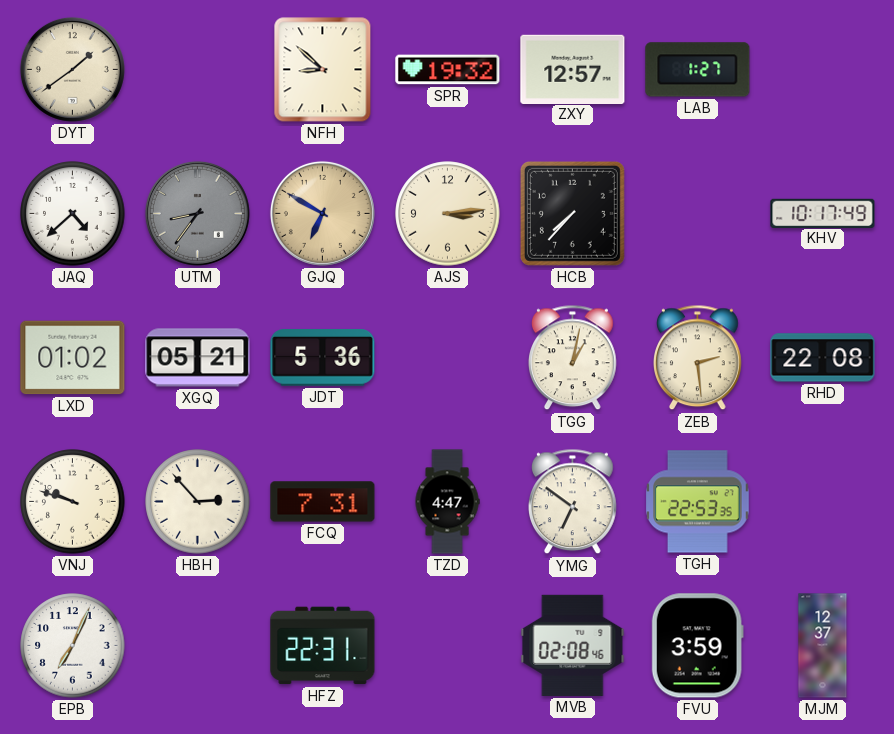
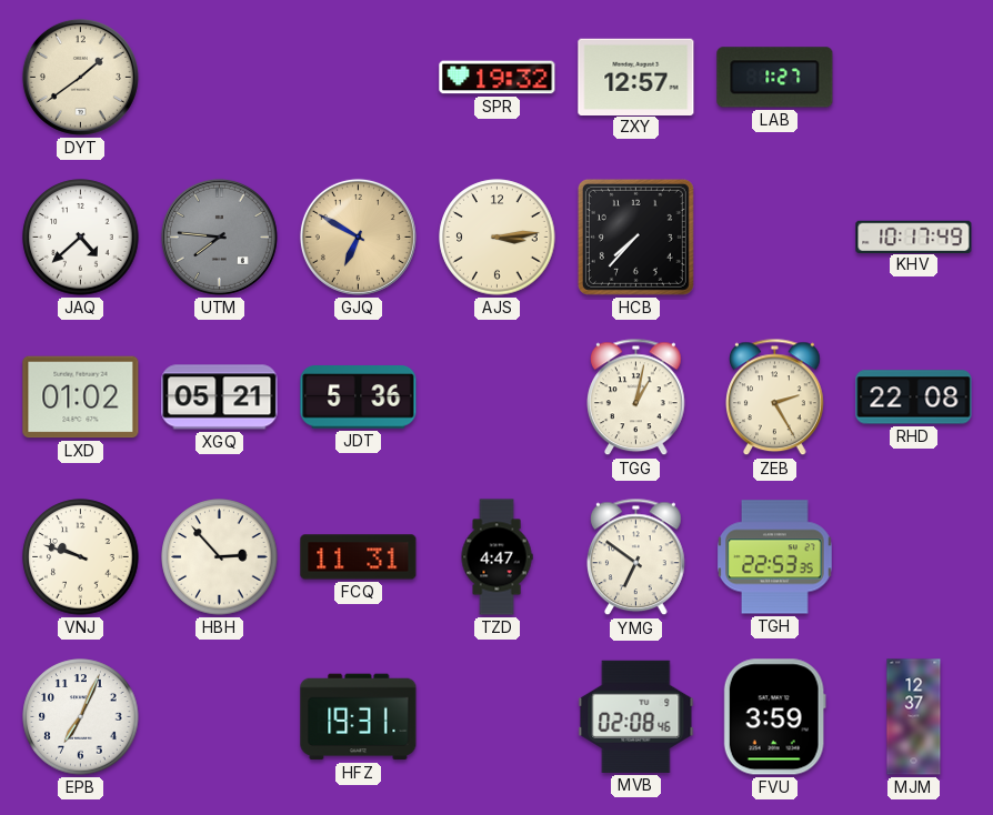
NFH: 8:52 -> none
UTM: 8:36 -> 7:46
ZEB: 2:29 -> 2:25
FCQ: 7:31 -> 11:31
HFZ: 22:31 -> 19:31
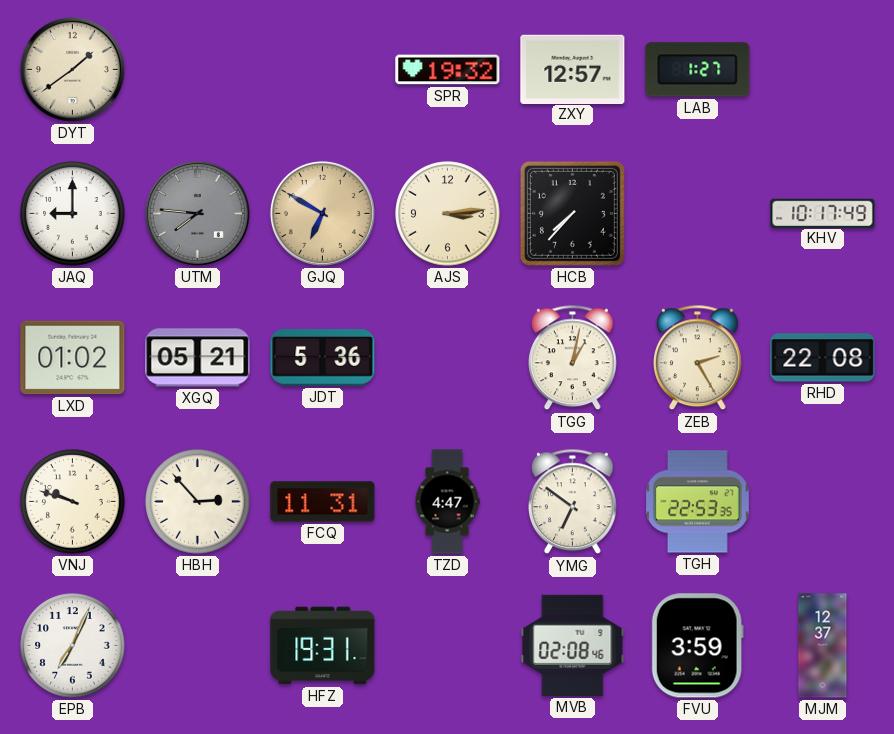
JAQ: 4:38 -> 9:00
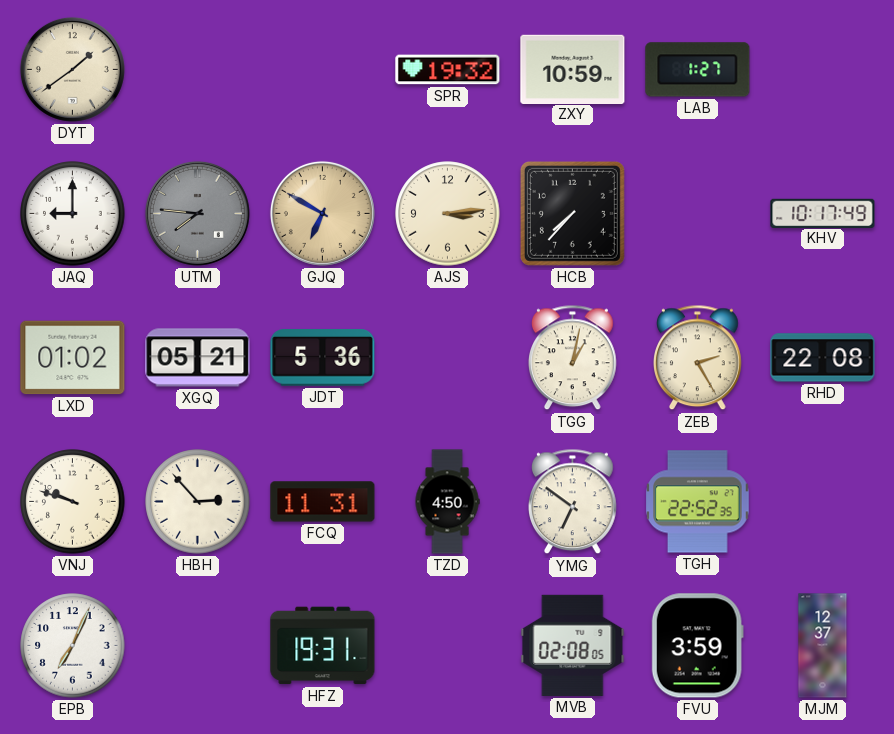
ZXY: 12:57 -> 10:59
TZD: 4:47 -> 4:50
TGH: 22:53 -> 22:52
MVB: 02:08:46 -> 02:08:05
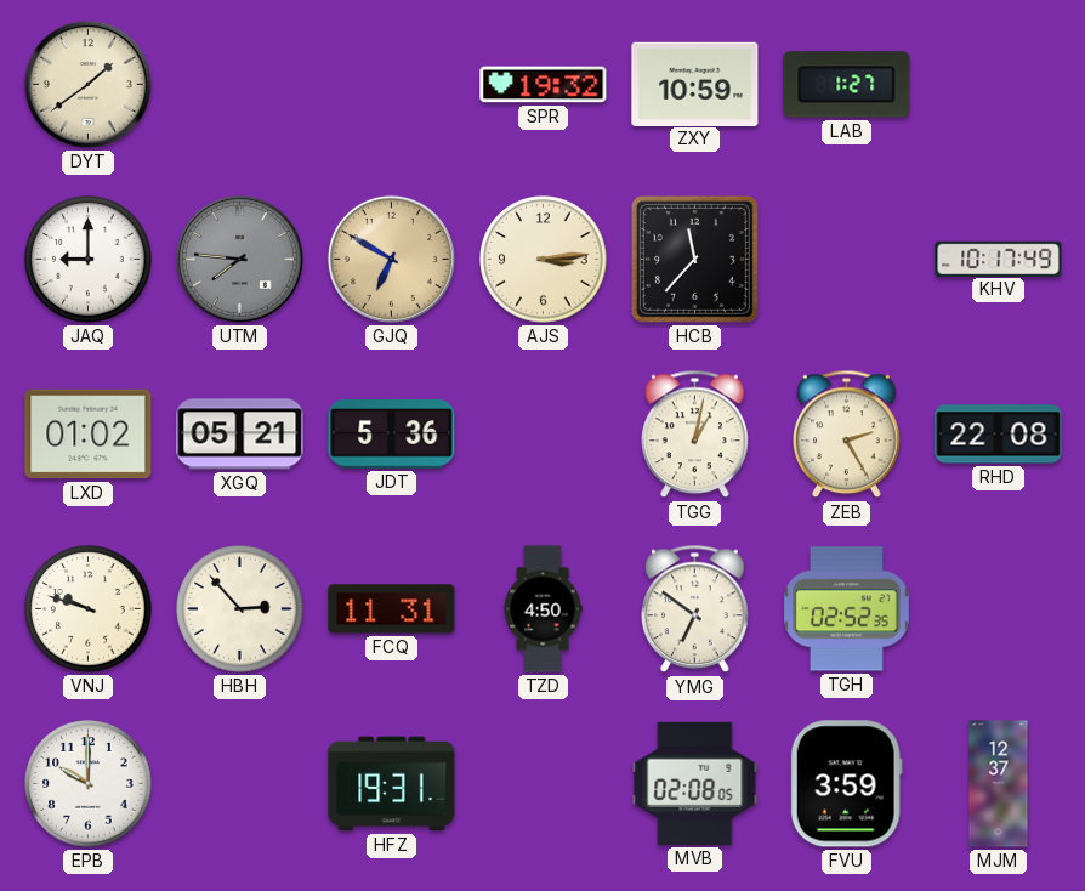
HCB: 7:37 -> 11:37
TGH: 22:52 -> 02:52
EPB: 7:04 -> 10:00
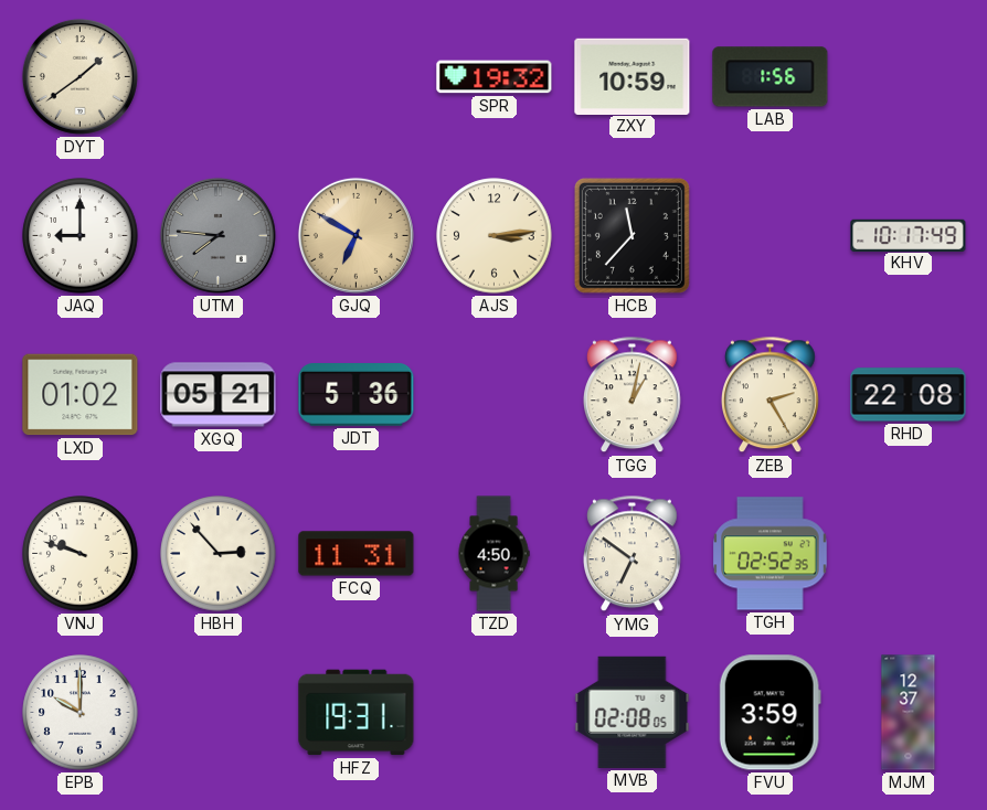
LAB: 1:27 -> 1:56
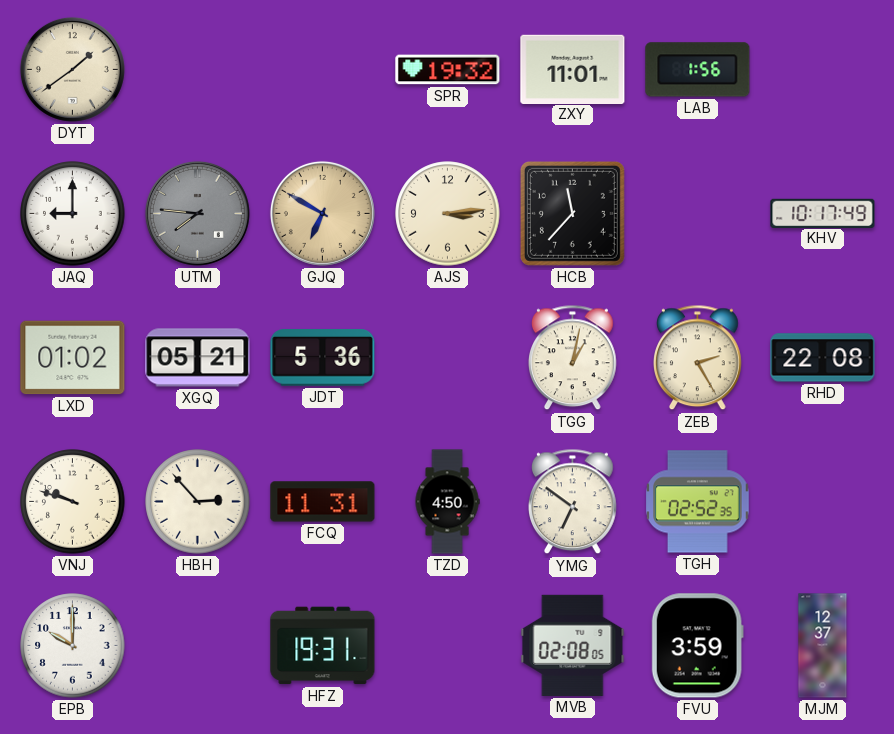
ZXY: 10:59 -> 11:01
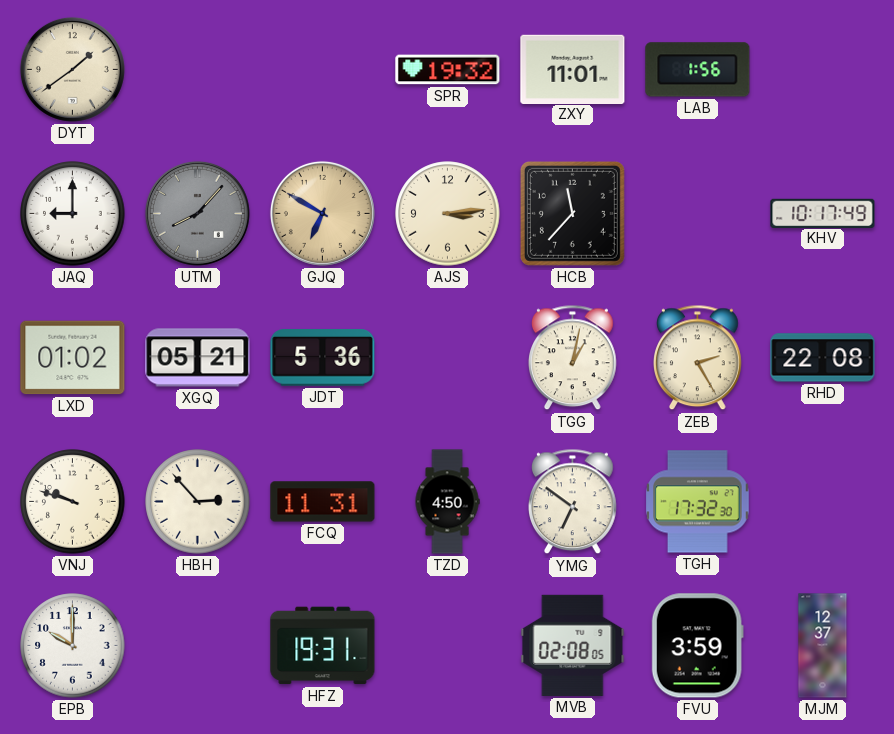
UTM: 7:46 -> 8:07
TGH: 02:52 -> 17:32
